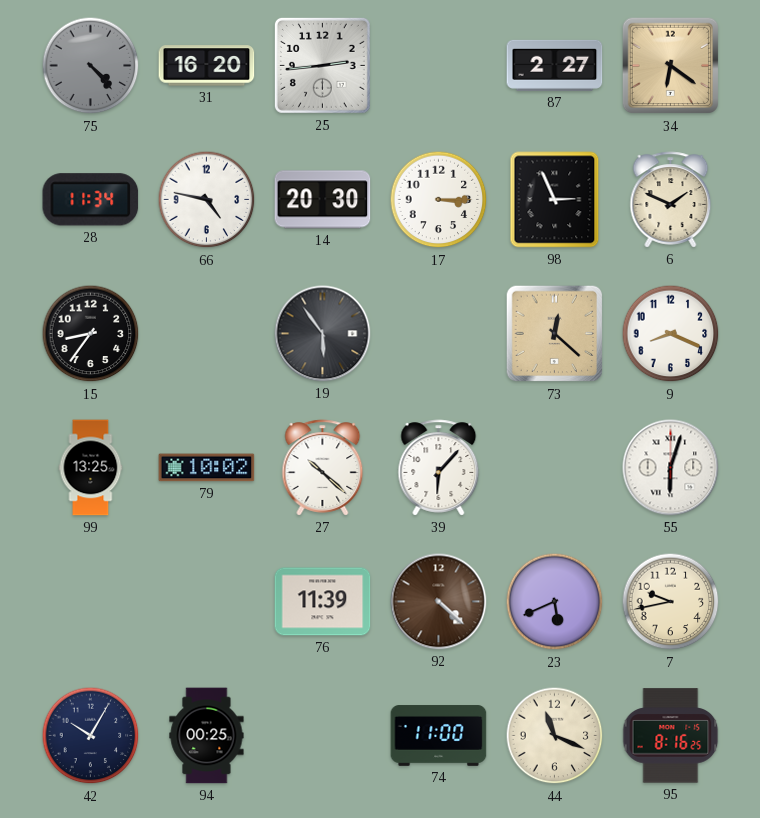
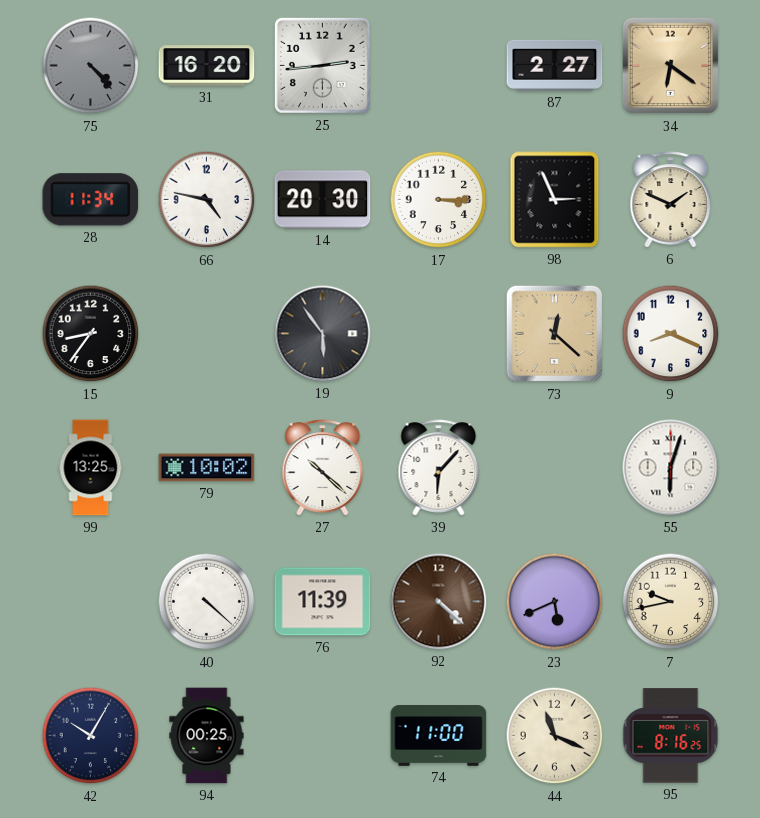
40: none -> 4:22
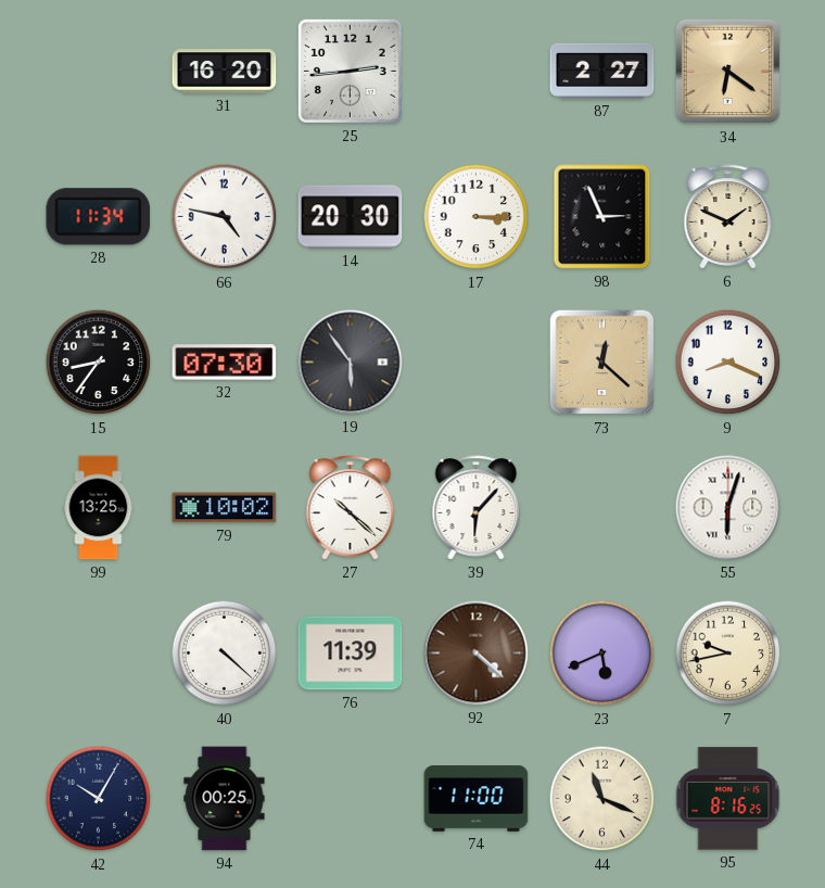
75: 4:23 -> none
32: none -> 07:30
